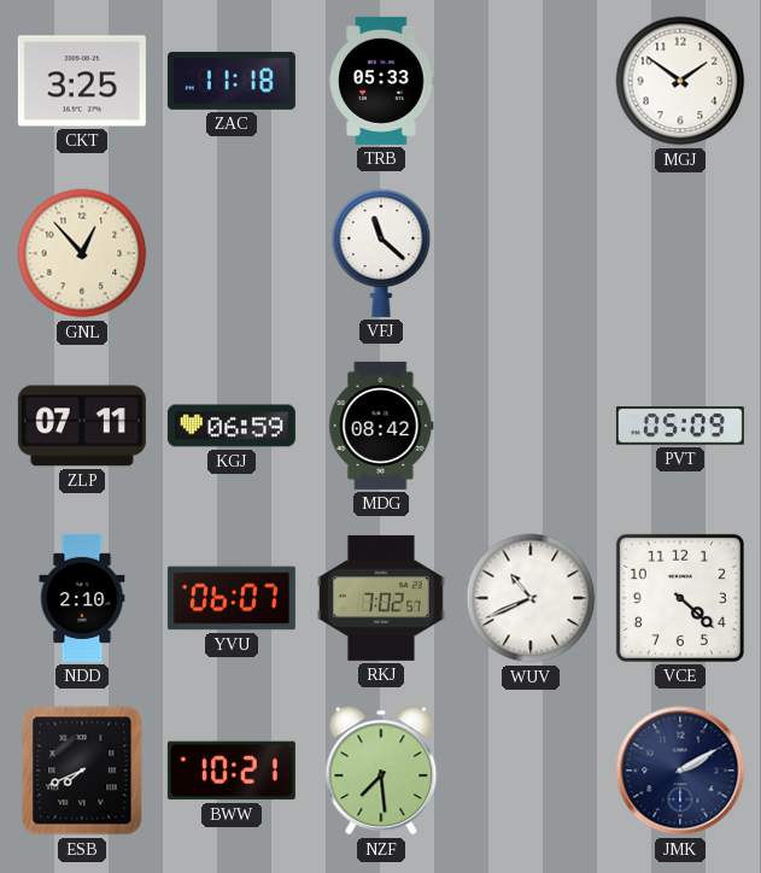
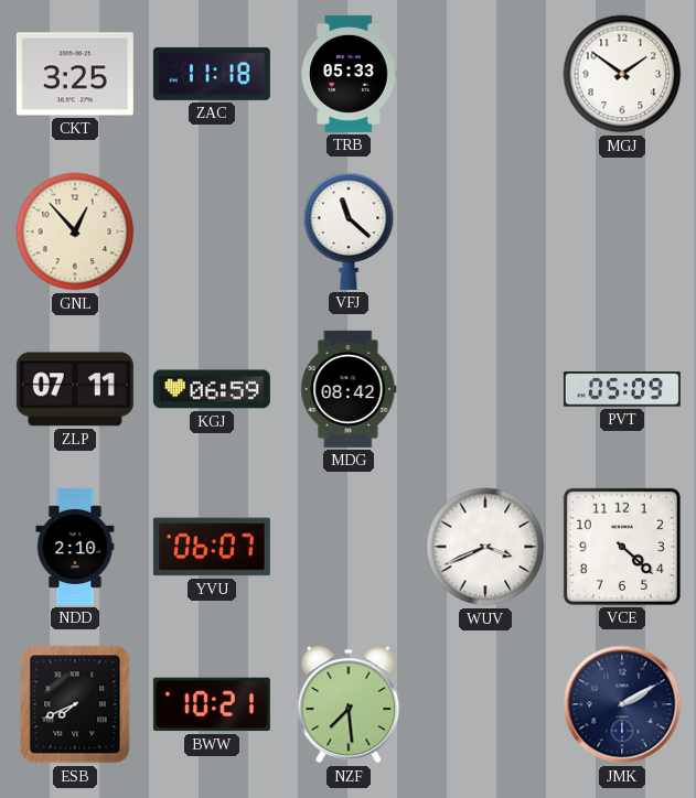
RKJ: 7:02 -> none
WUV: 10:41 -> 3:41
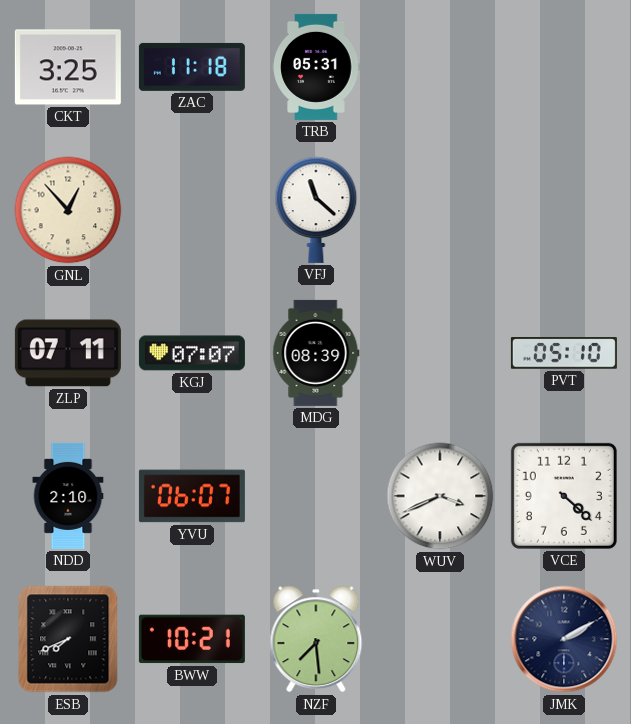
TRB: 05:33 -> 05:31
MGJ: 1:51 -> none
KGJ: 06:59 -> 07:07
MDG: 08:42 -> 08:39
PVT: 05:09 -> 05:10
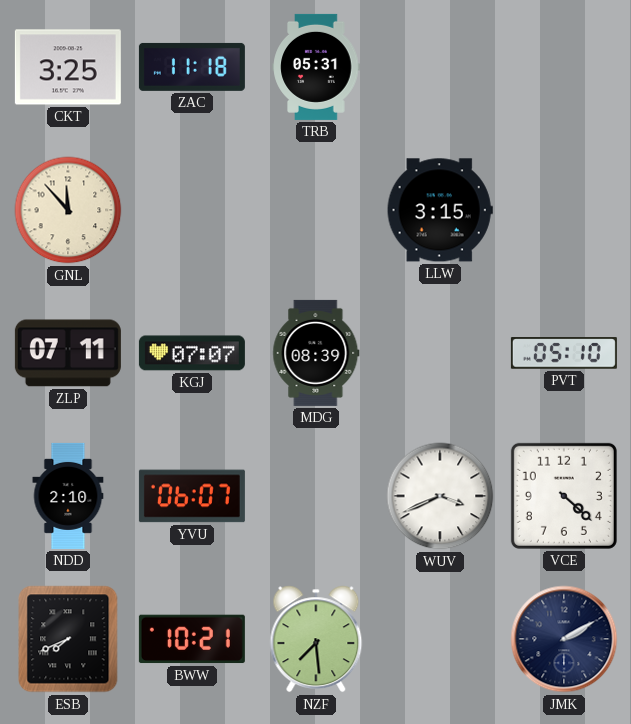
GNL: 12:53 -> 11:53
VFJ: 11:22 -> none
LLW: none -> 3:15
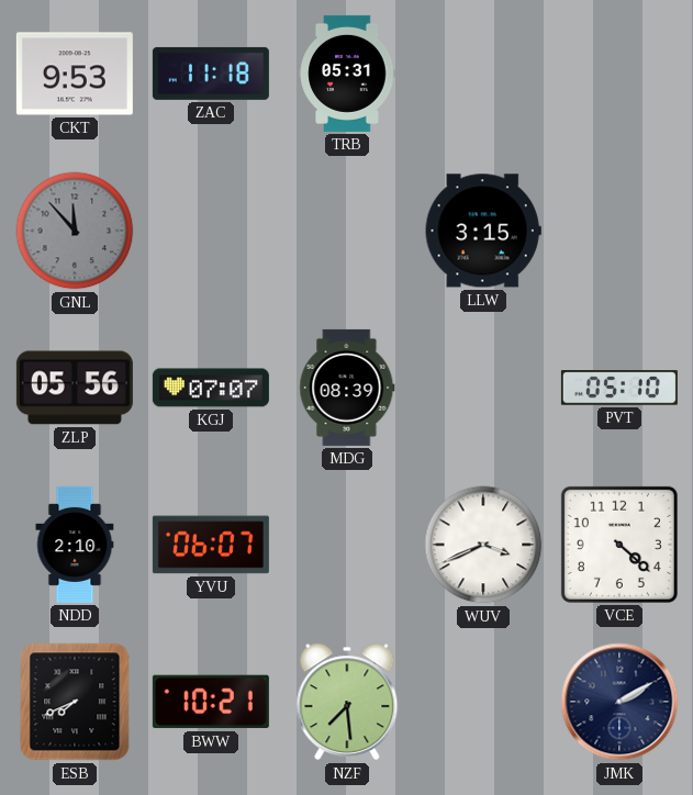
CKT: 3:25 -> 9:53
GNL dial: cream -> grey
ZLP: 07:11 -> 05:56
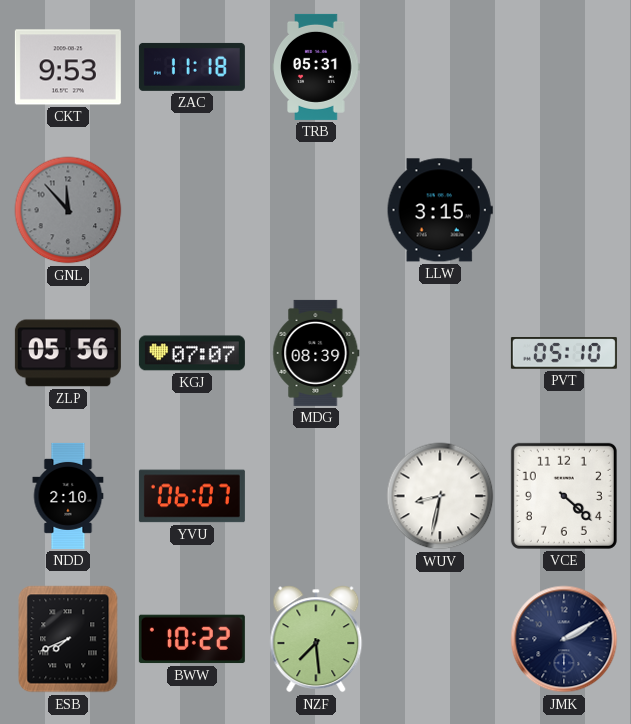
WUV: 3:41 -> 8:32
BWW: 10:21 -> 10:22
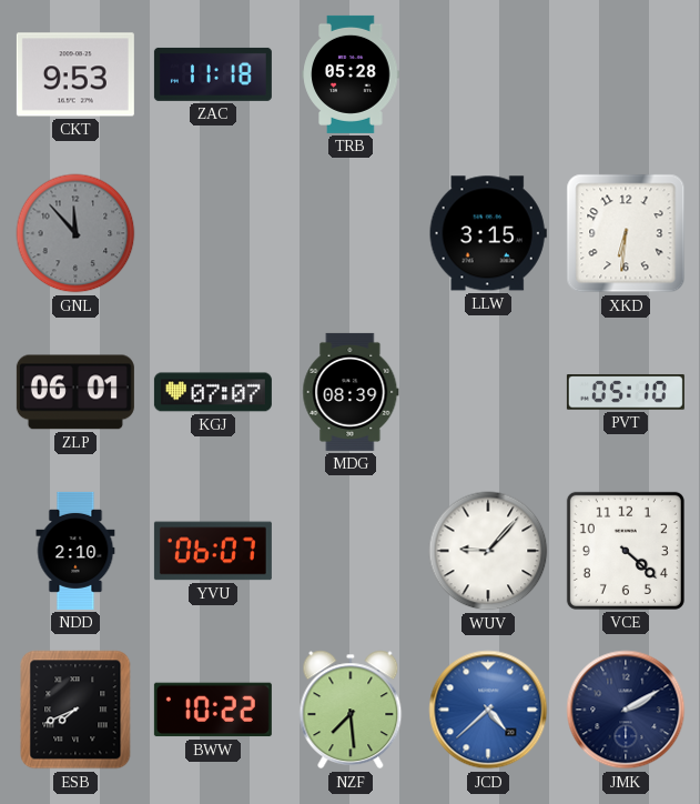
TRB: 05:31 -> 05:28
XKD: none -> 6:31
ZLP: 05:56 -> 06:01
WUV: 8:32 -> 9:07
JCD: none -> 4:38
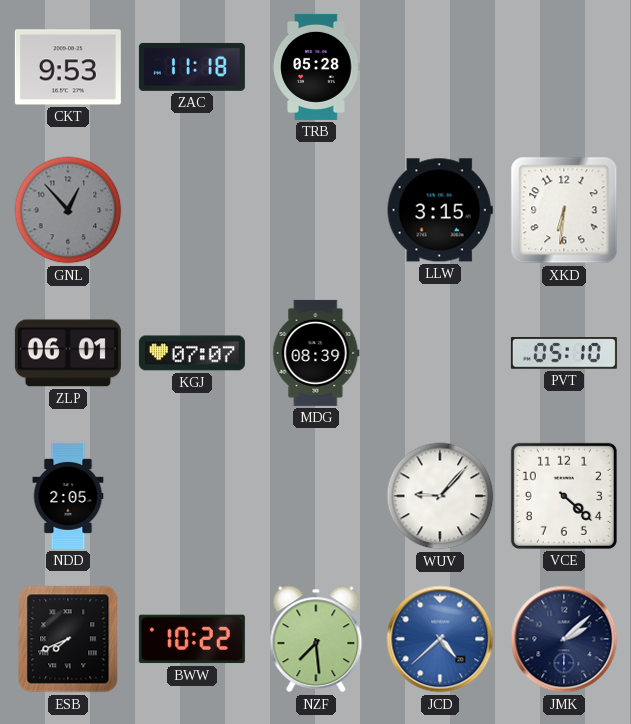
GNL: 11:53 -> 12:53
NDD: 2:10 -> 2:05
YVU: 06:07 -> none
JMK: 2:10 -> 2:08
